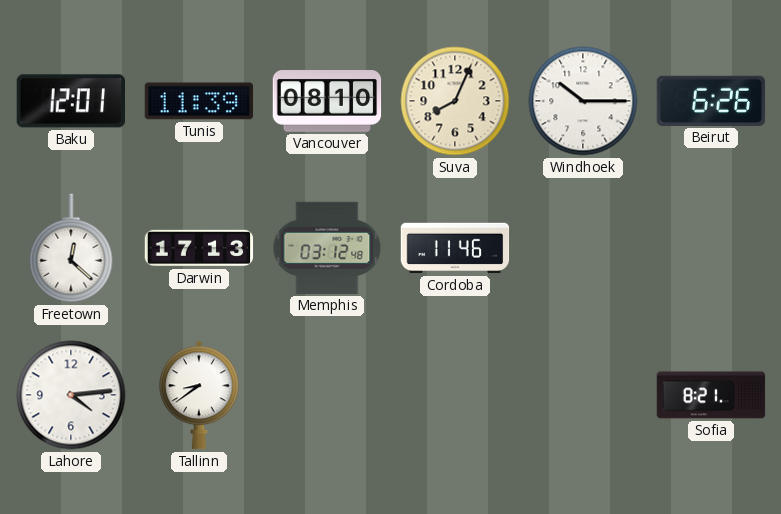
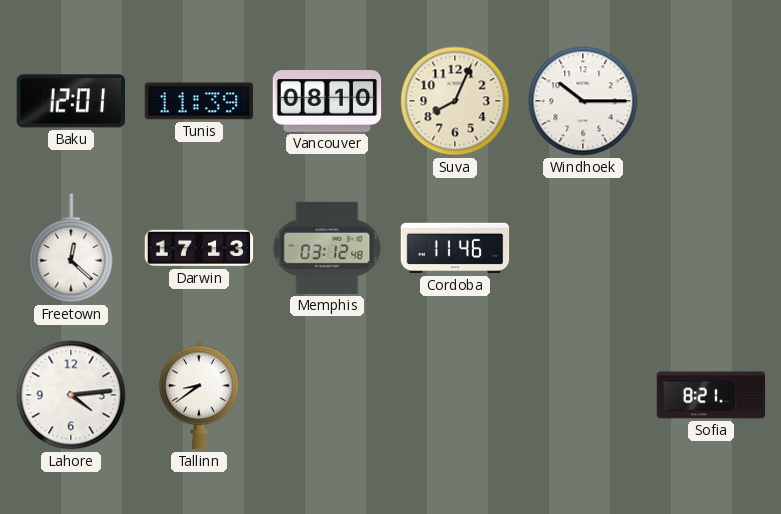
Beirut: 6:26 -> none
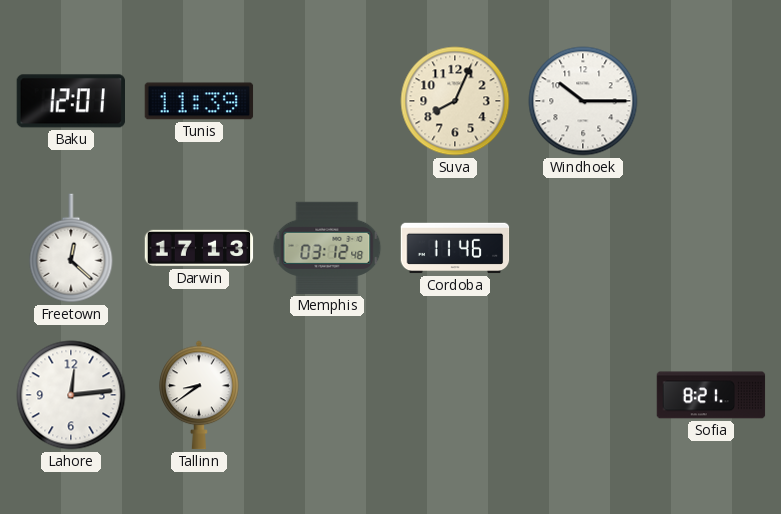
Vancouver: 08:10 -> none
Lahore: 4:14 -> 12:14
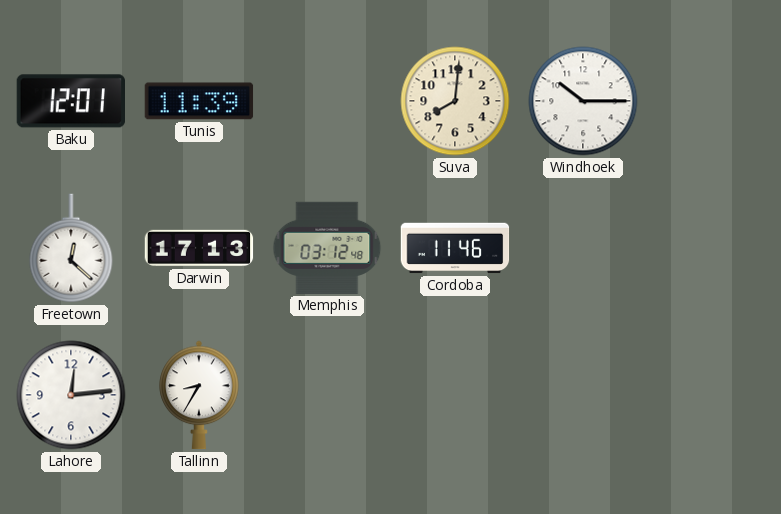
Suva: 8:04 -> 8:01
Tallinn: 8:39 -> 8:35
Sofia: 8:21 -> none
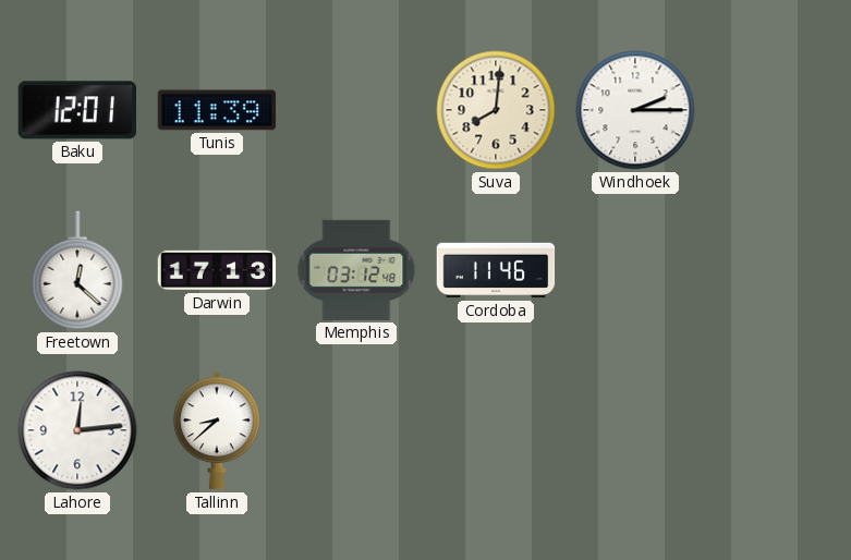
Windhoek: 10:15 -> 2:15
Tallinn: 8:35 -> 8:38
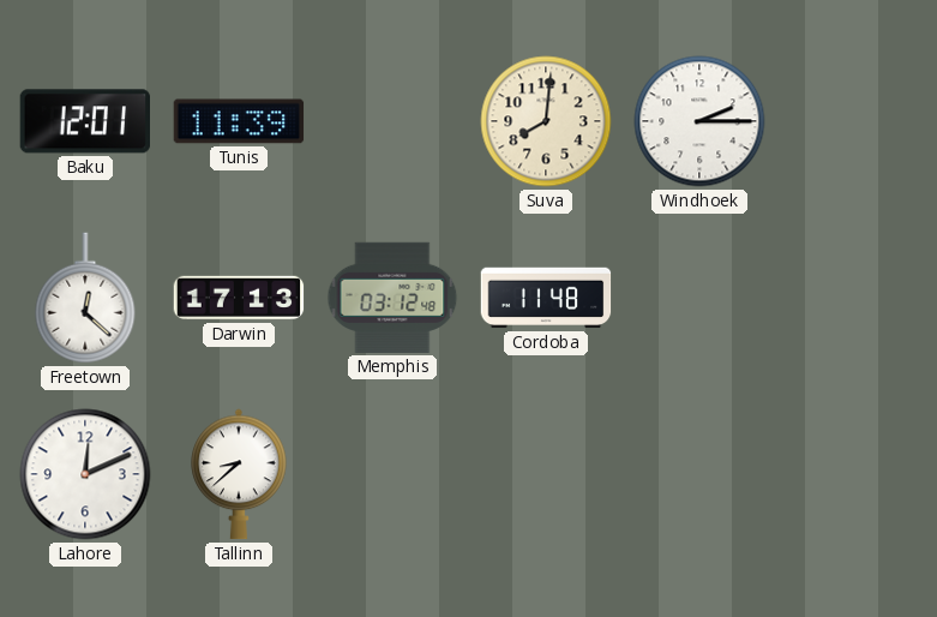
Cordoba: 11:46 -> 11:48
Lahore: 12:14 -> 12:11
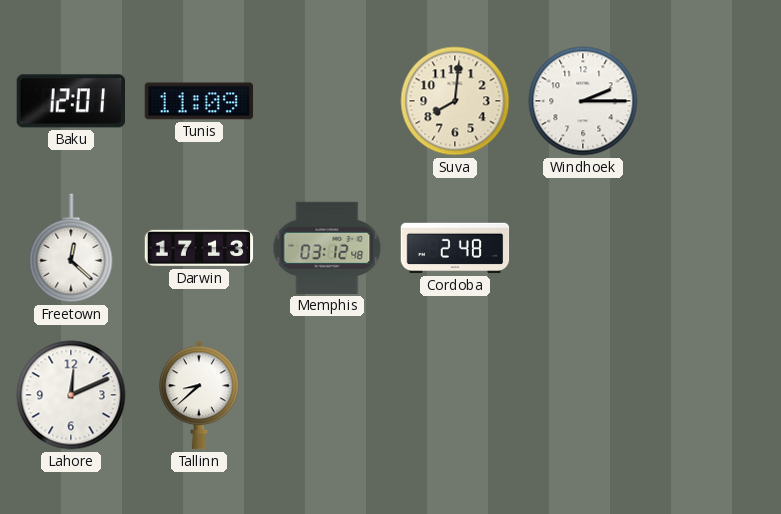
Tunis: 11:39 -> 11:09
Cordoba: 11:48 -> 2:48
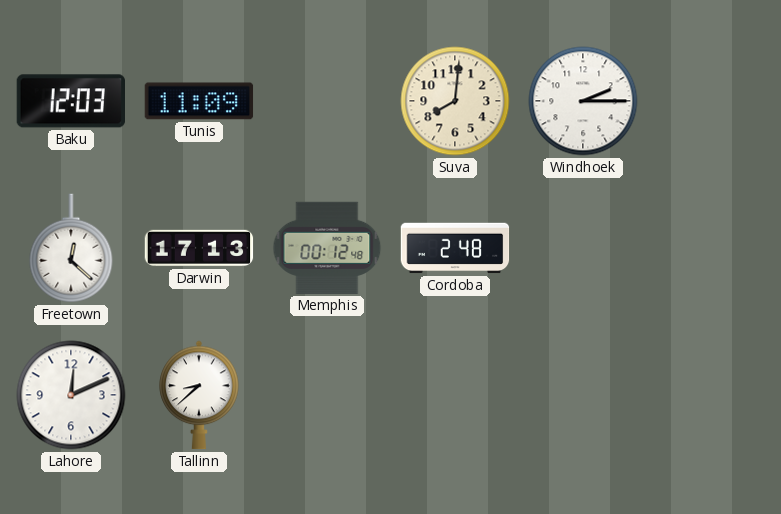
Baku: 12:01 -> 12:03
Memphis: 03:12 -> 00:12
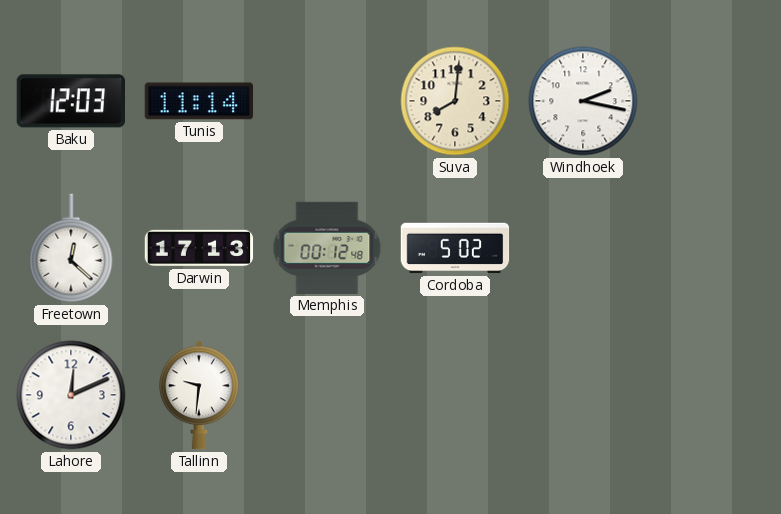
Tunis: 11:09 -> 11:14
Windhoek: 2:15 -> 2:17
Cordoba: 2:48 -> 5:02
Tallinn: 8:38 -> 9:31
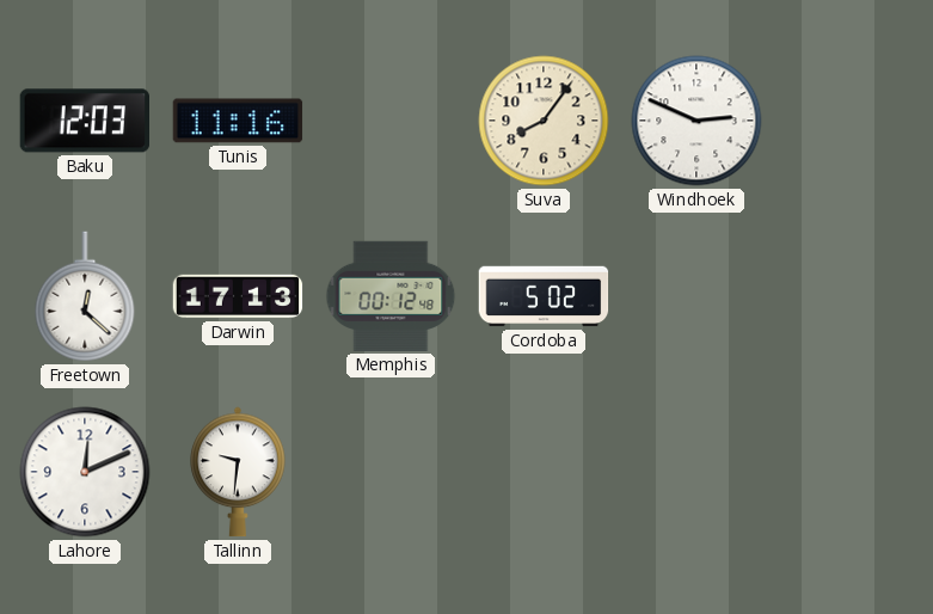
Tunis: 11:14 -> 11:16
Suva: 8:01 -> 8:06
Windhoek: 2:17 -> 2:49
